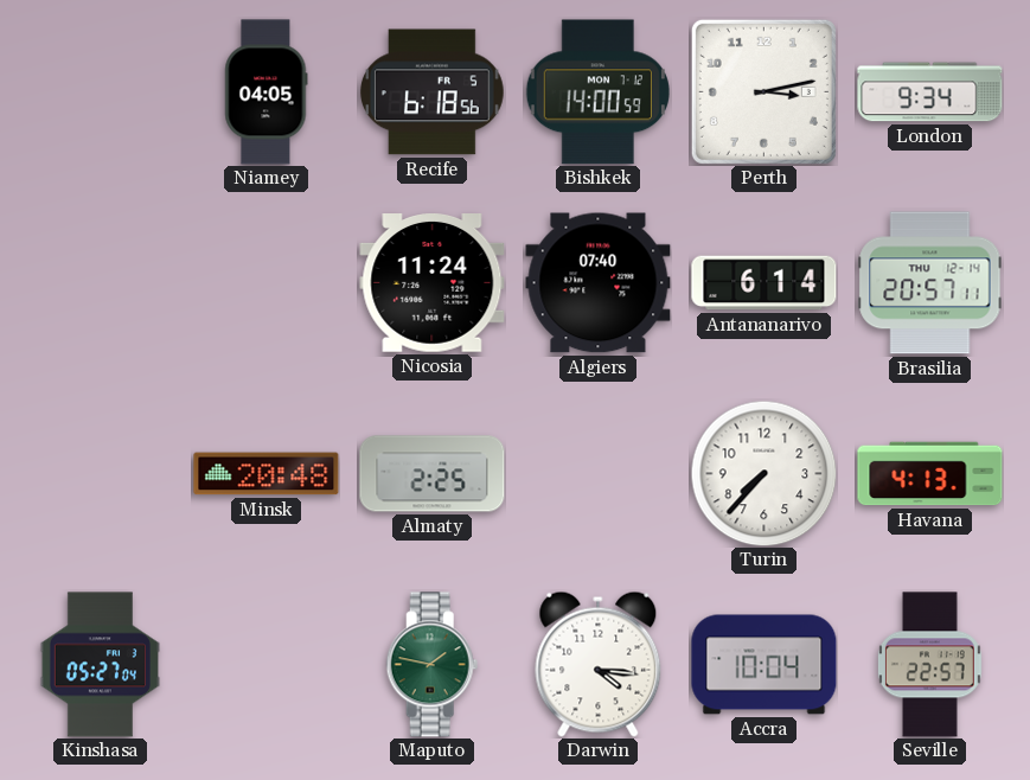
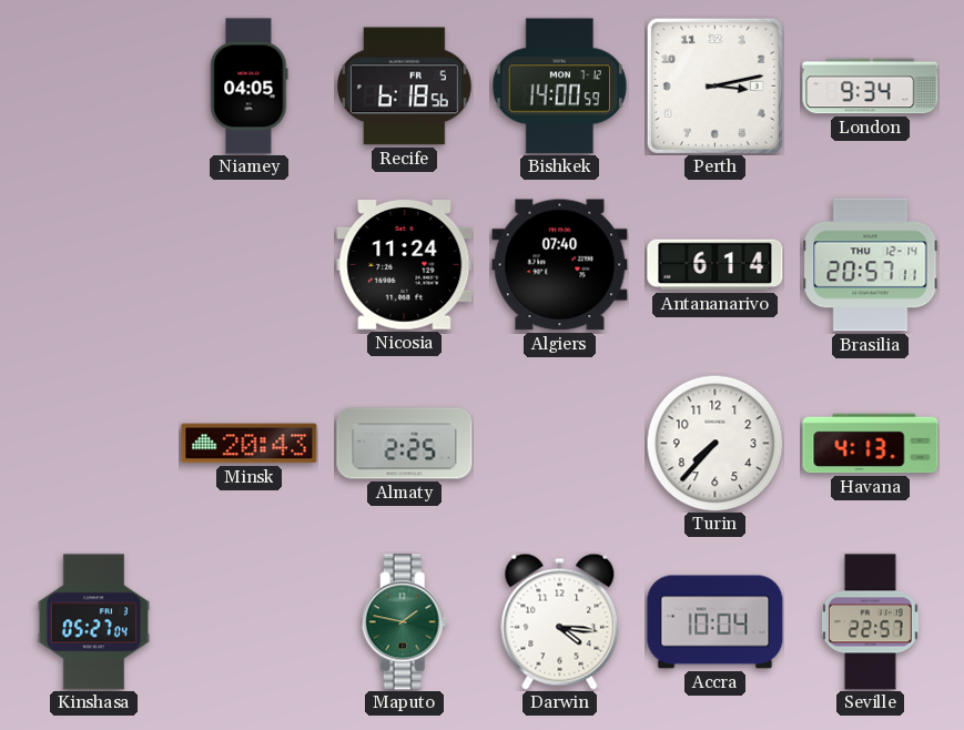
Minsk: 20:48 -> 20:43
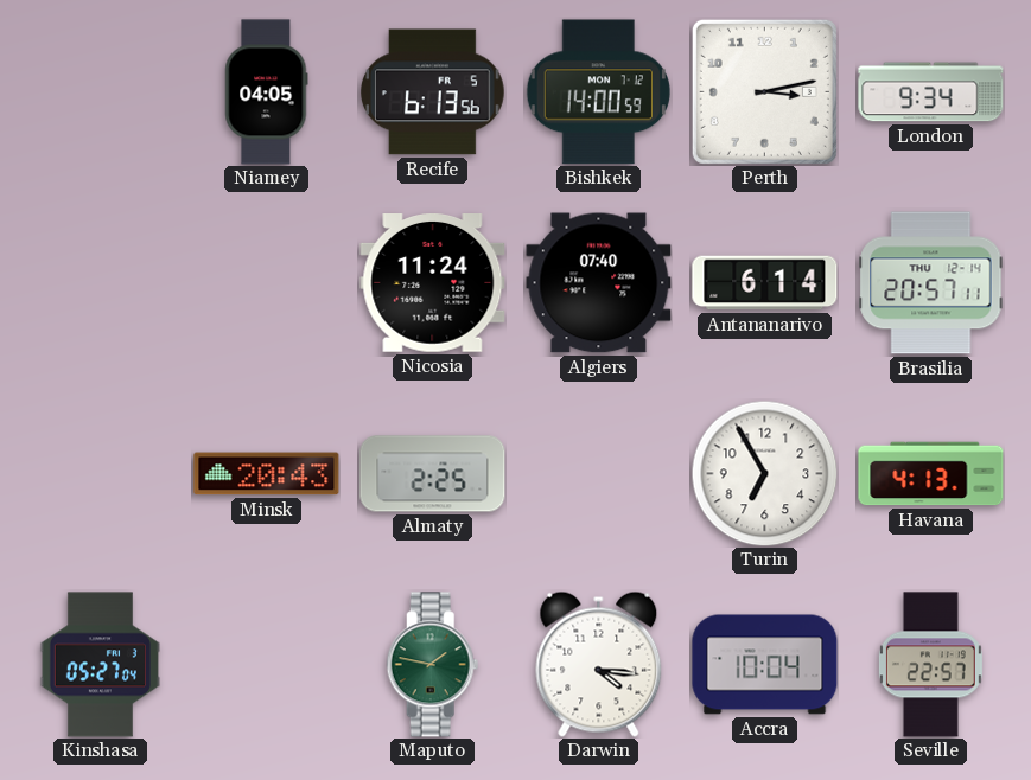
Recife: 6:18 -> 6:13
Turin: 7:37 -> 6:55
